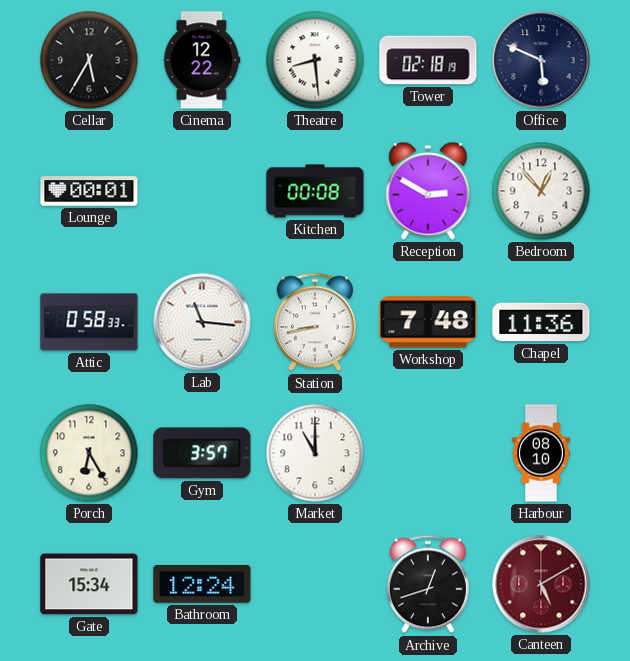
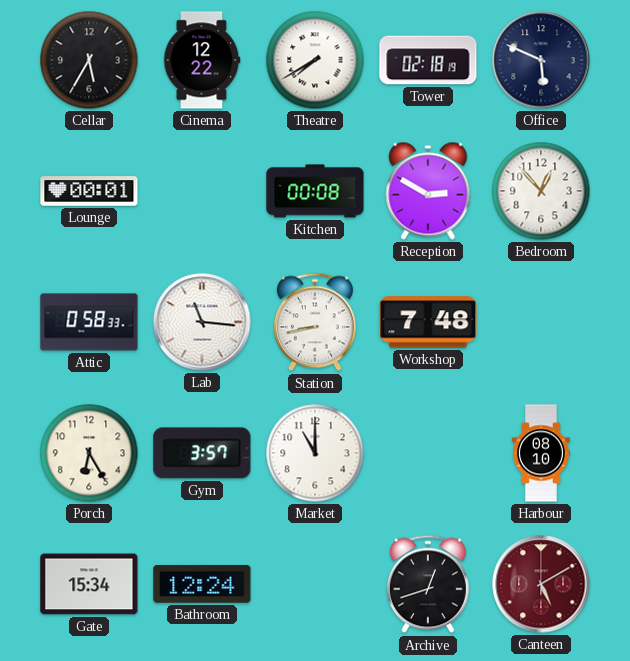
Theatre: 8:29 -> 7:40
Chapel: 11:36 -> none
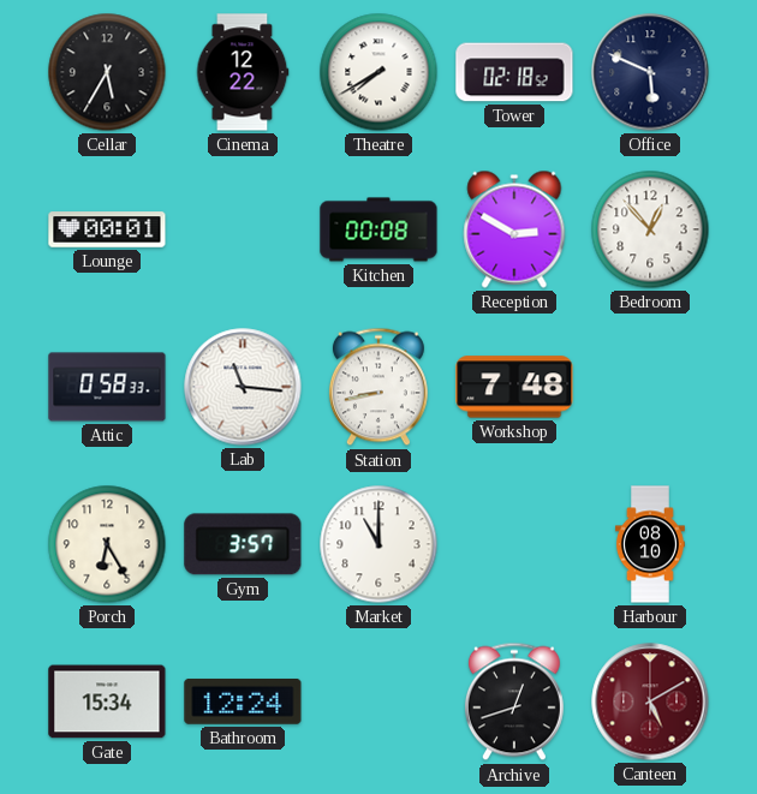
Tower: 02:18:19 -> 02:18:52
